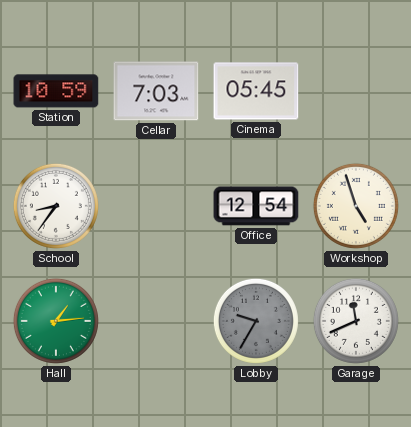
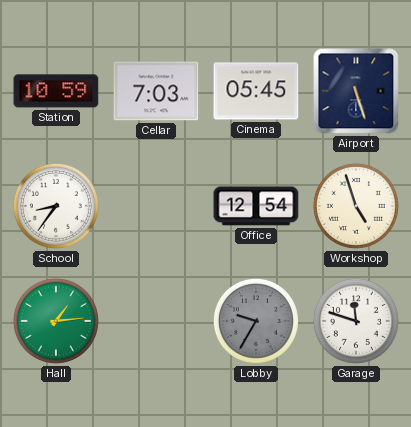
Airport: none -> 5:27
Garage: 11:41 -> 11:48
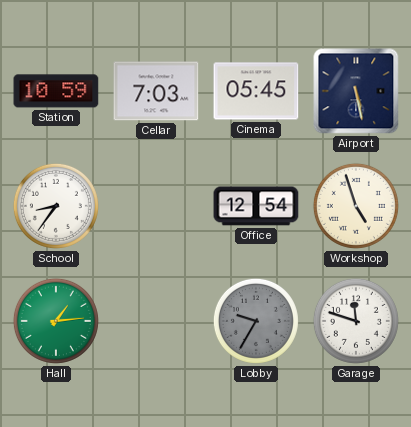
Airport: 5:27 -> 5:28
